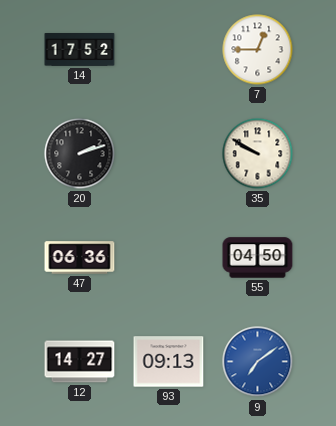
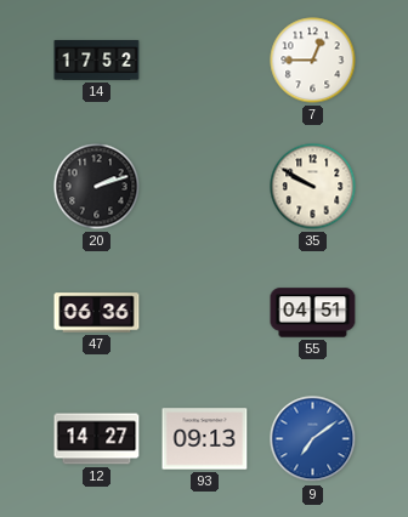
55: 04:50 -> 04:51
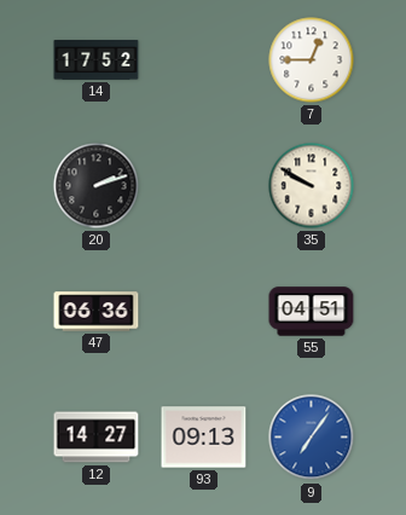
9: 7:09 -> 7:06
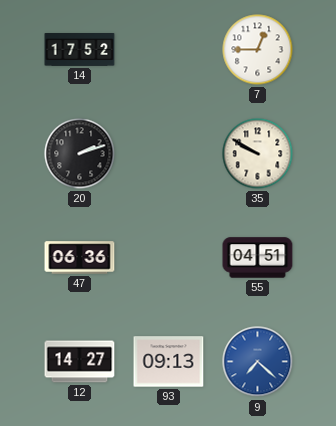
9: 7:06 -> 7:22
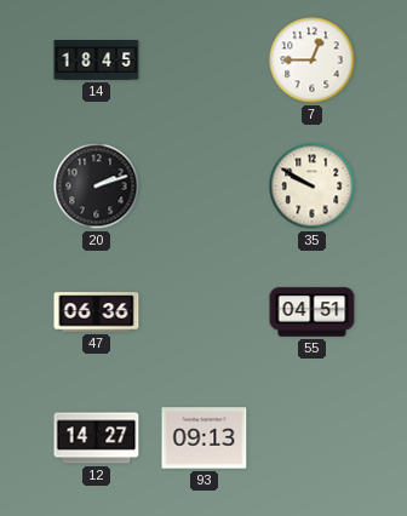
14: 17:52 -> 18:45
9: 7:22 -> none
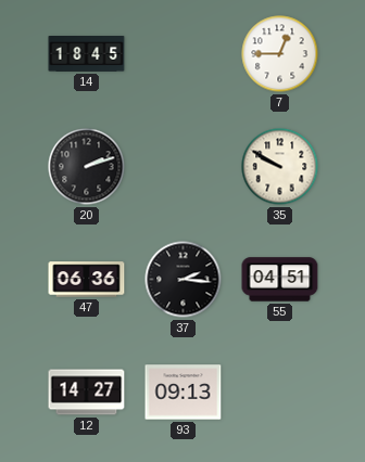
37: none -> 2:16
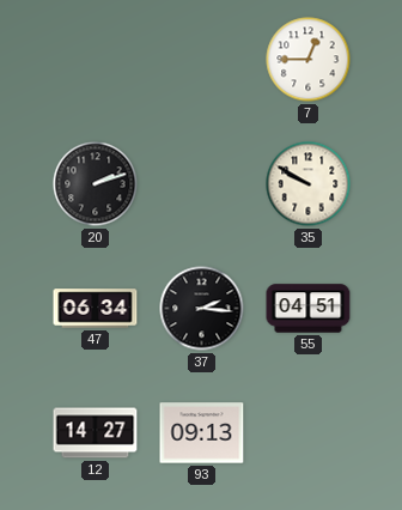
14: 18:45 -> none
47: 06:36 -> 06:34
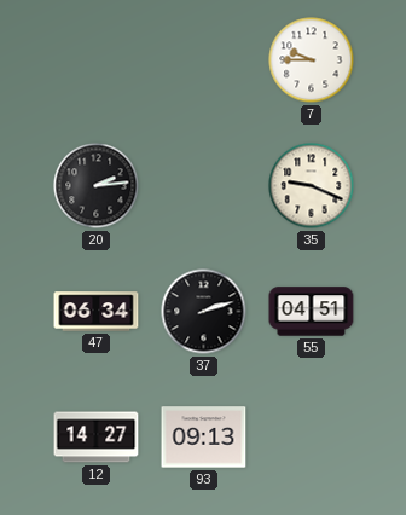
7: 12:45 -> 9:45
20: 2:12 -> 2:14
35: 9:50 -> 9:19
37: 2:16 -> 2:12
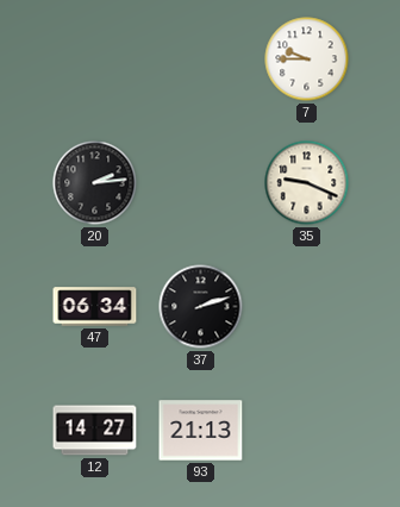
55: 04:51 -> none
93: 09:13 -> 21:13
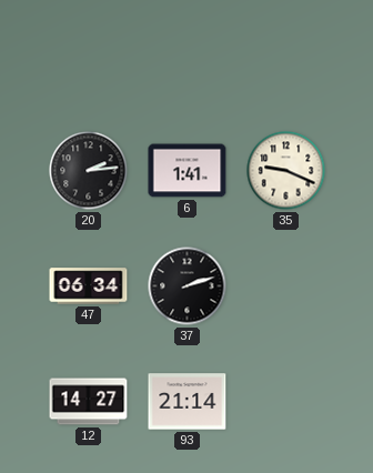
7: 9:45 -> none
6: none -> 1:41
93: 21:13 -> 21:14
